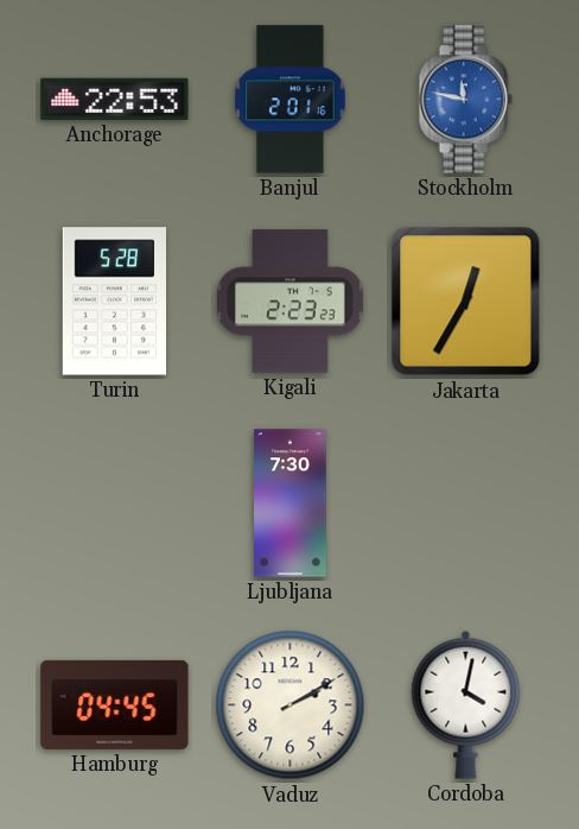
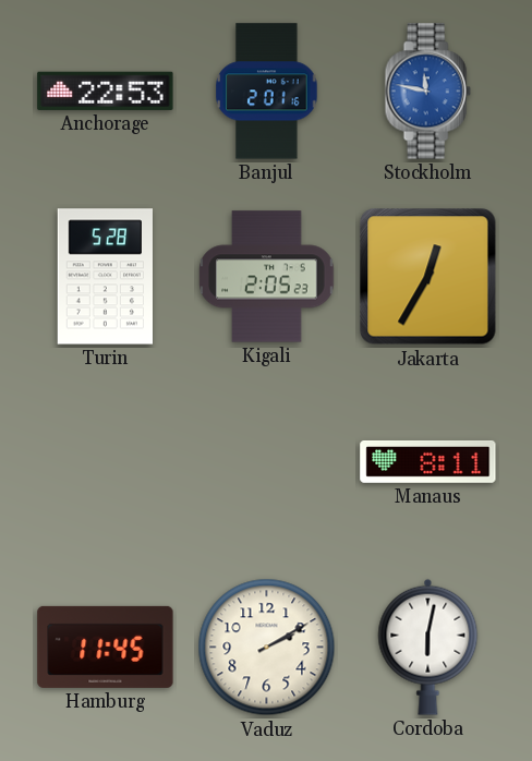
Kigali: 2:23 -> 2:05
Ljubljana: 7:30 -> none
Manaus: none -> 8:11
Hamburg: 04:45 -> 11:45
Cordoba: 4:02 -> 6:02
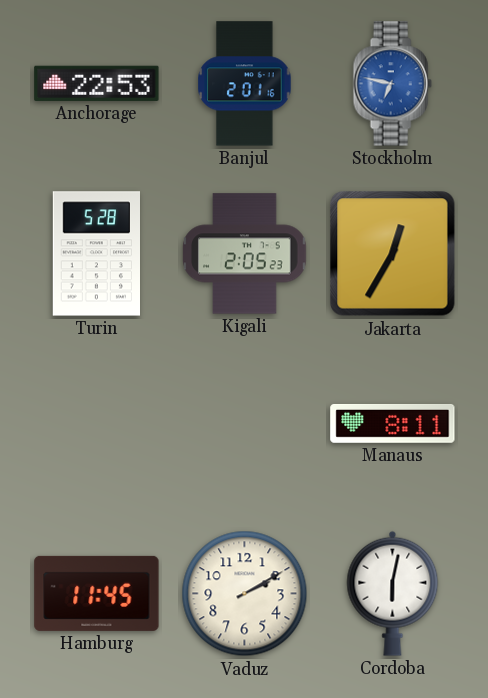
Stockholm: 11:47 -> 6:47
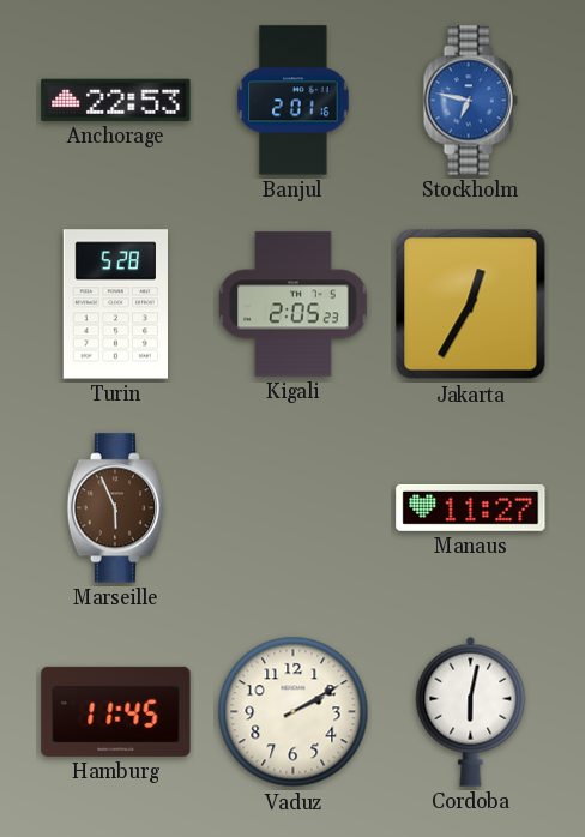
Marseille: none -> 5:56
Manaus: 8:11 -> 11:27
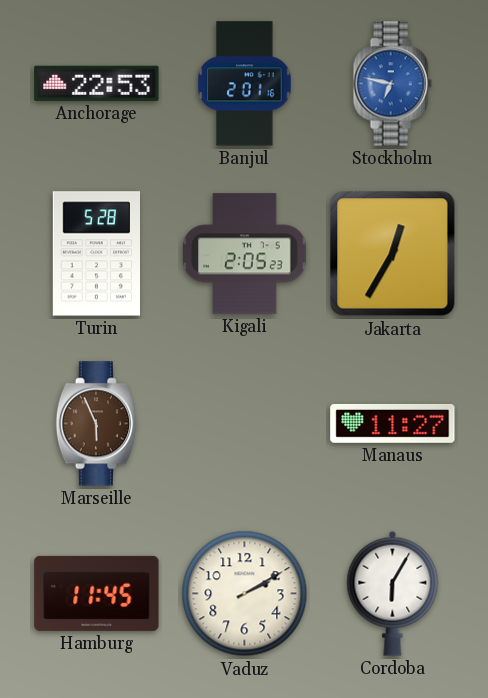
Cordoba: 6:02 -> 6:05
